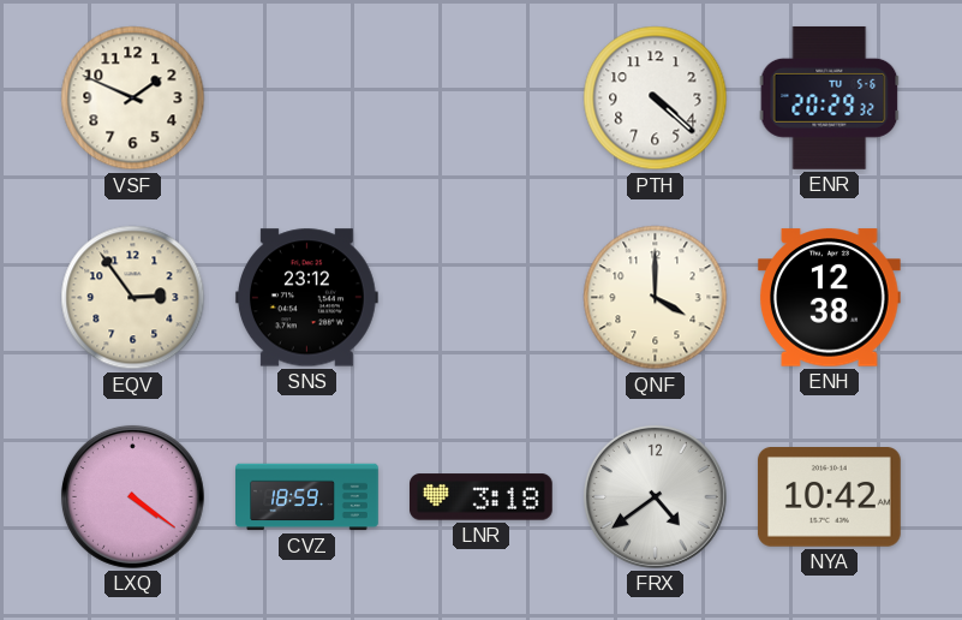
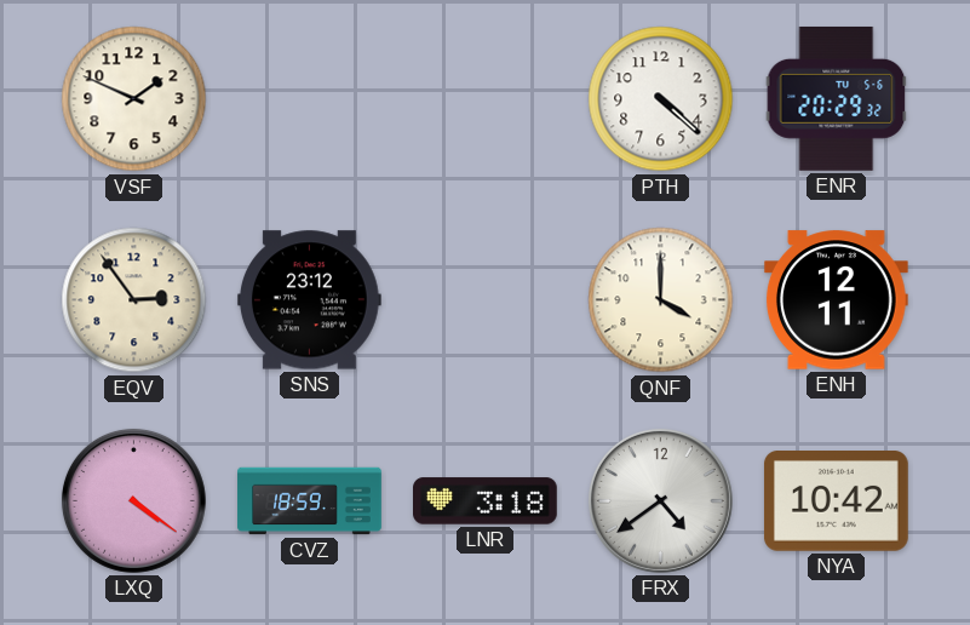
ENH: 12:38 -> 12:11
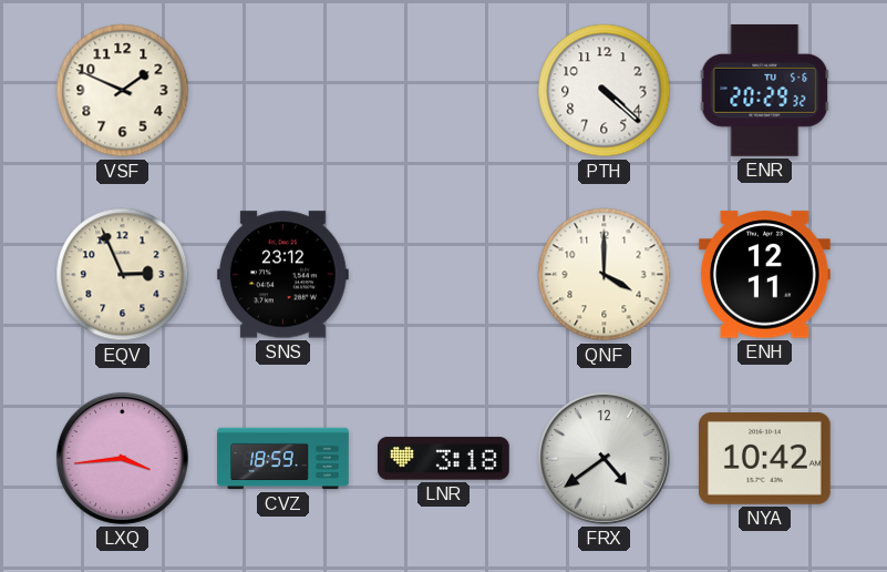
EQV: 2:54 -> 2:56
LXQ: 4:21 -> 3:44
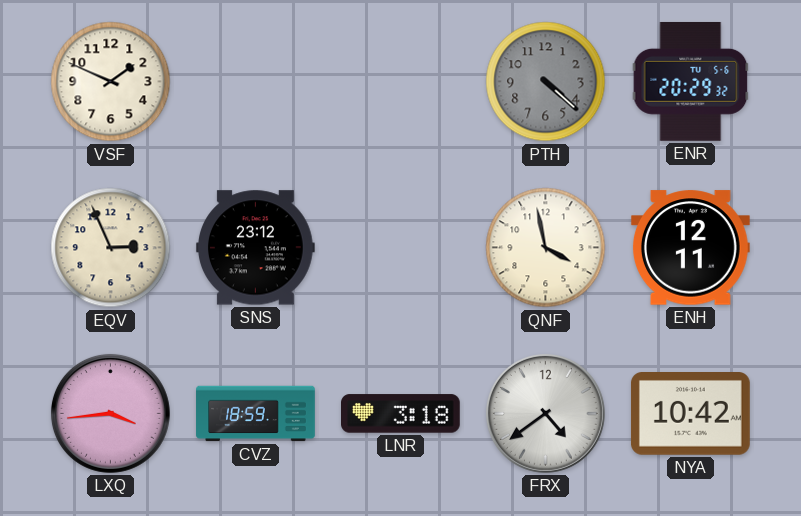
PTH dial: white -> grey
QNF: 4:00 -> 3:58
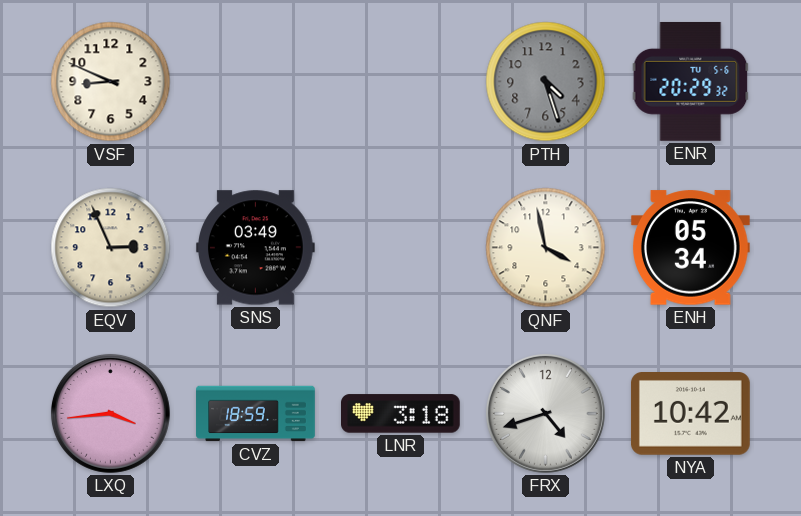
VSF: 1:49 -> 8:49
PTH: 4:22 -> 4:27
SNS: 23:12 -> 03:49
ENH: 12:11 -> 05:34
FRX: 4:39 -> 4:42
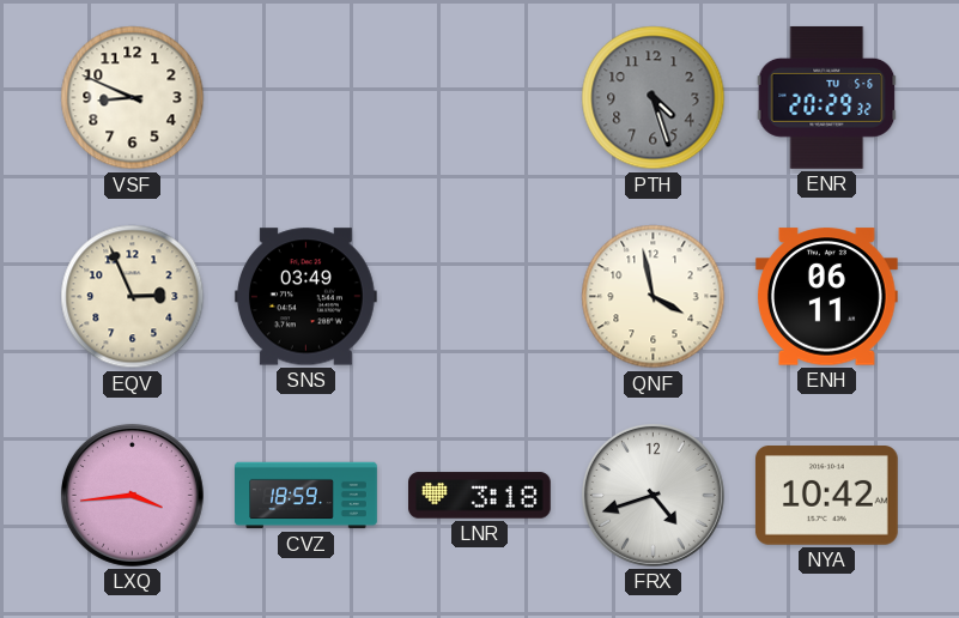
ENH: 05:34 -> 06:11
